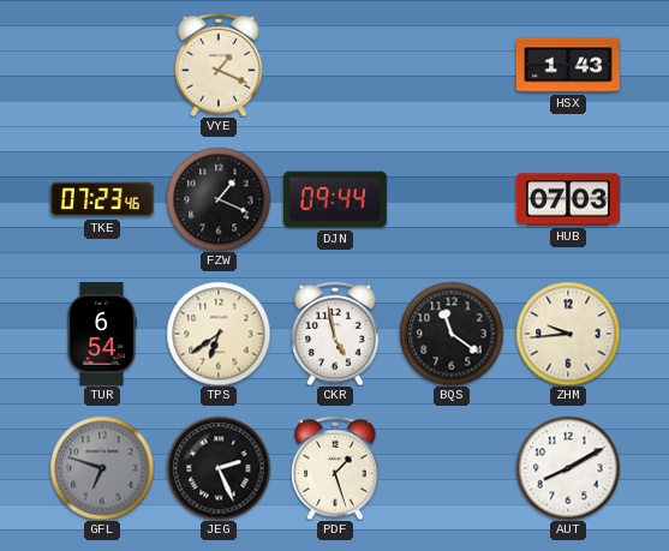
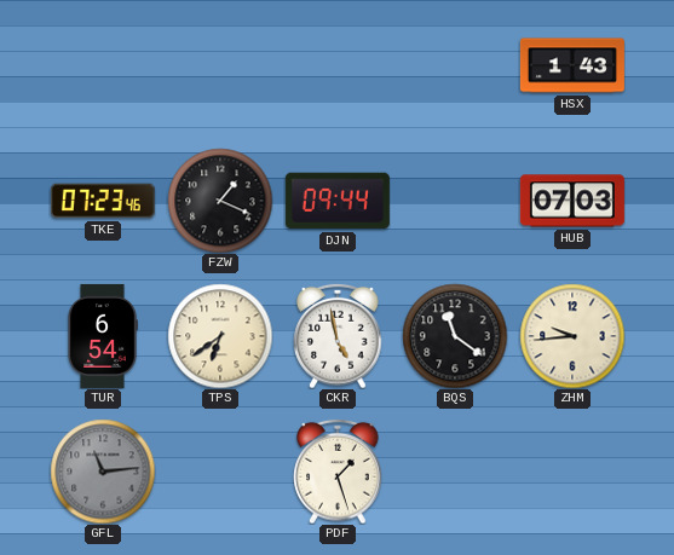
VYE: 1:19 -> none
GFL: 6:48 -> 11:14
JEG: 2:26 -> none
AUT: 8:10 -> none
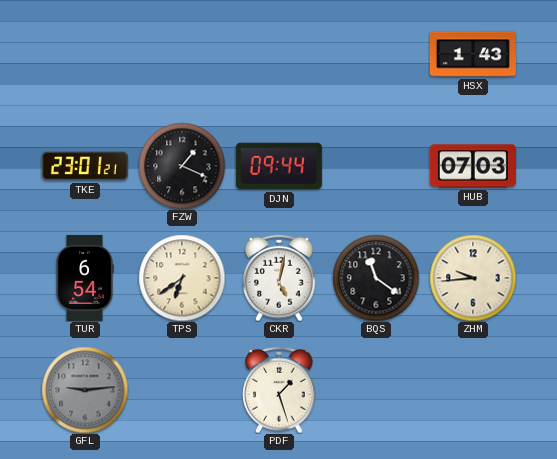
TKE: 07:23 -> 23:01
CKR: 4:58 -> 5:02
GFL: 11:14 -> 9:14
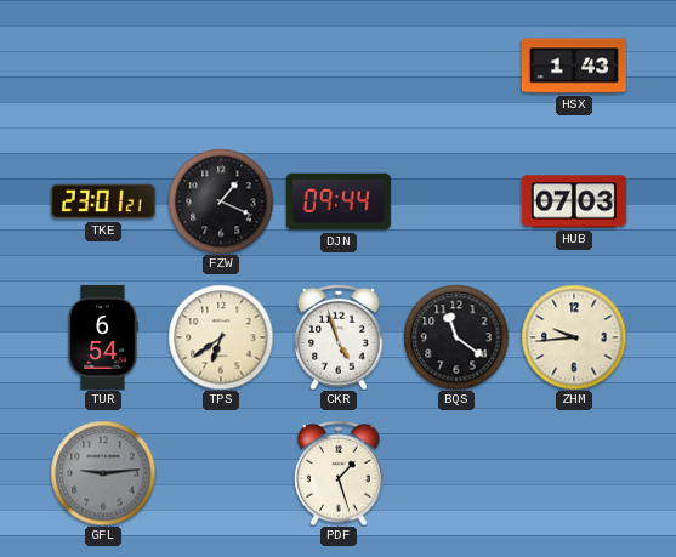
CKR: 5:02 -> 4:57
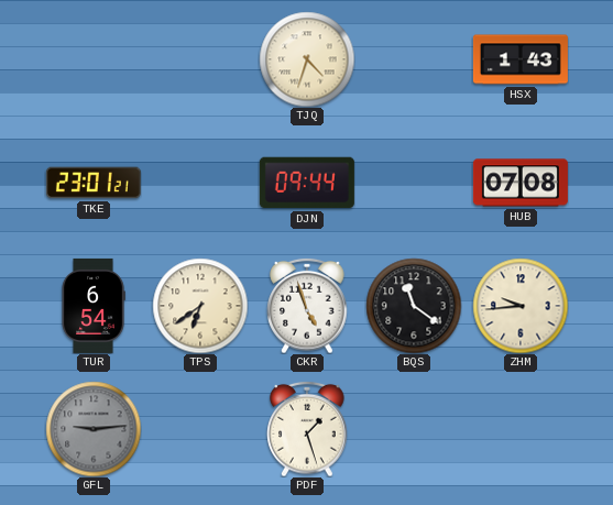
TJQ: none -> 4:33
FZW: 1:19 -> none
HUB: 07:03 -> 07:08
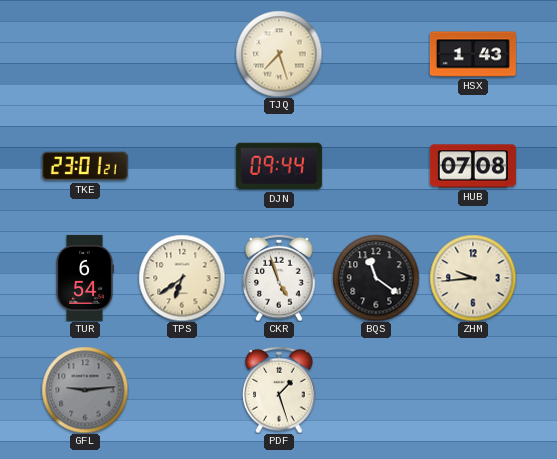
TJQ: 4:33 -> 7:27
